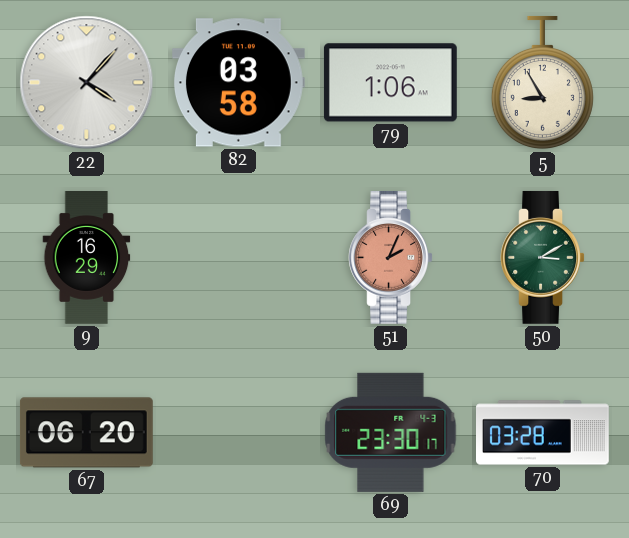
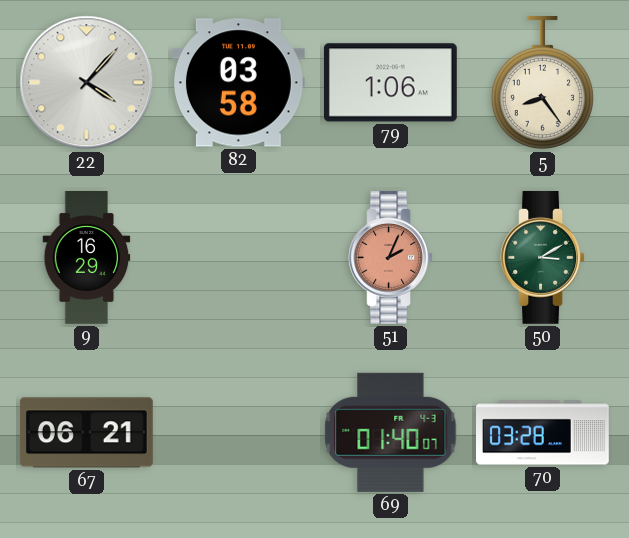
5: 8:55 -> 8:24
67: 06:20 -> 06:21
69: 23:30 -> 01:40
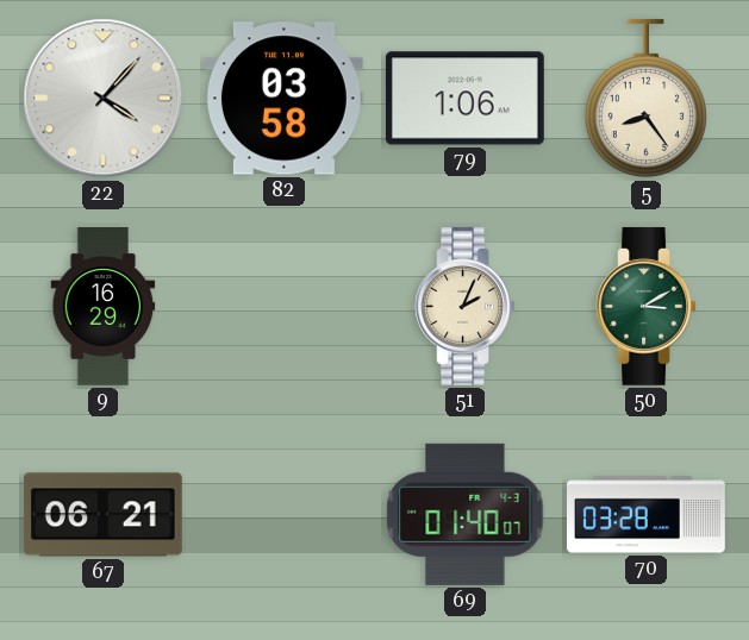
51 dial: salmon -> cream
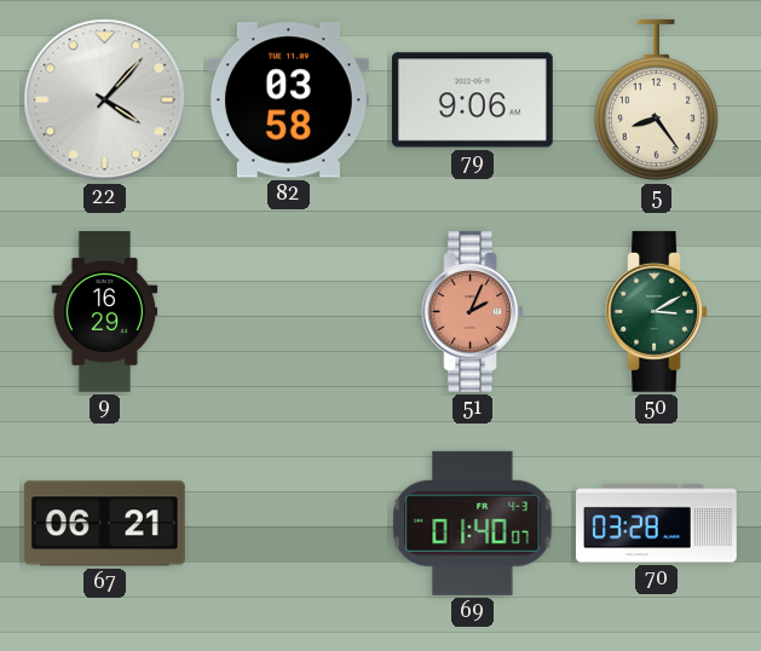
79: 1:06 -> 9:06
51 dial: cream -> salmon
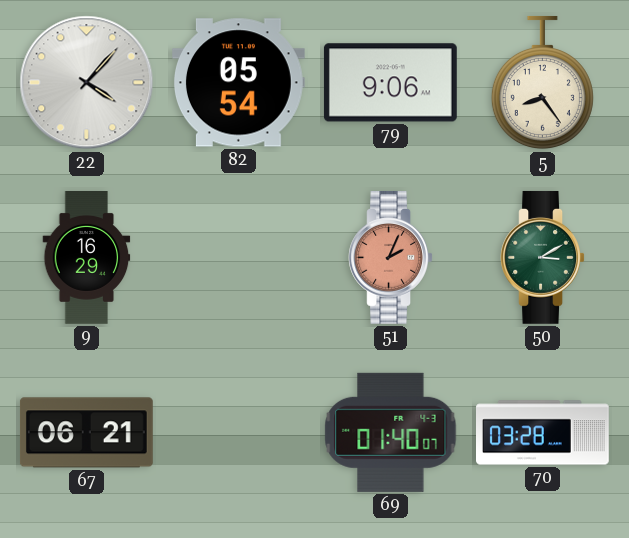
82: 03:58 -> 05:54
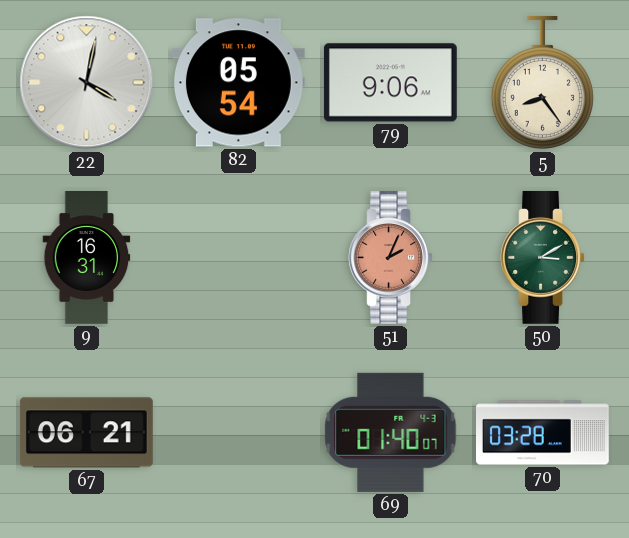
22: 4:07 -> 4:02
9: 16:29 -> 16:31
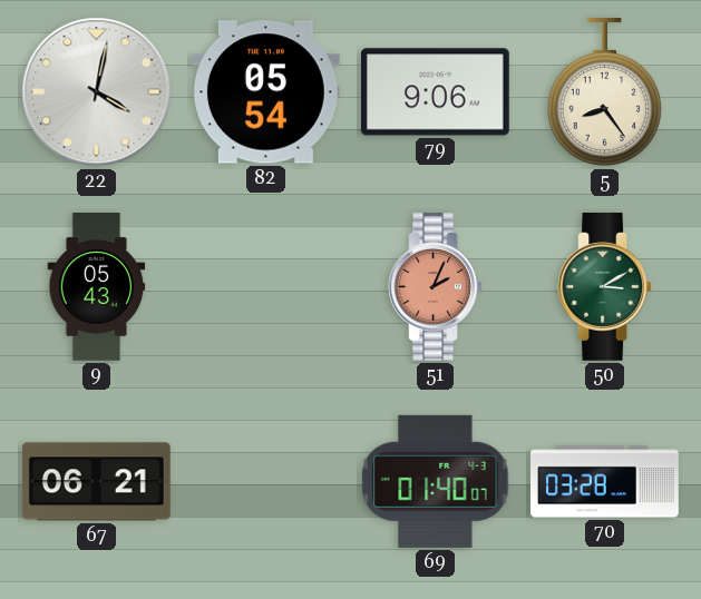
9: 16:31 -> 05:43
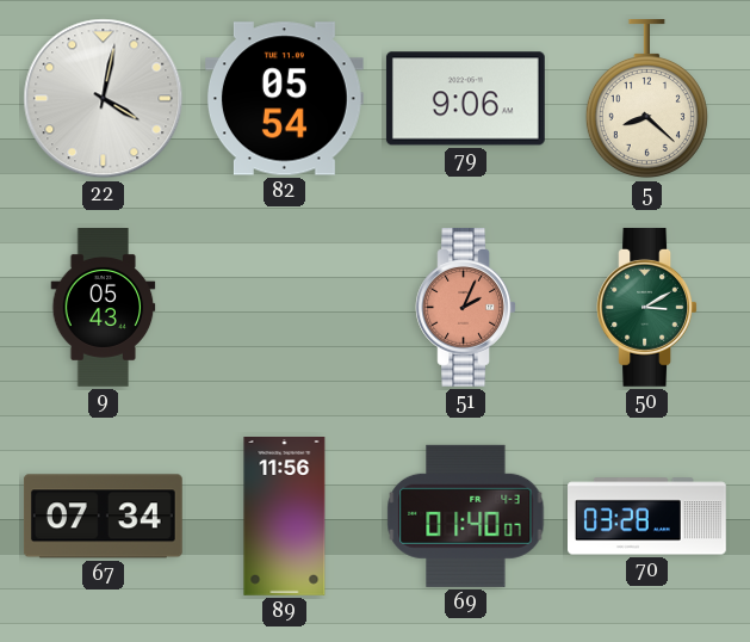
5: 8:24 -> 8:22
67: 06:21 -> 07:34
89: none -> 11:56
